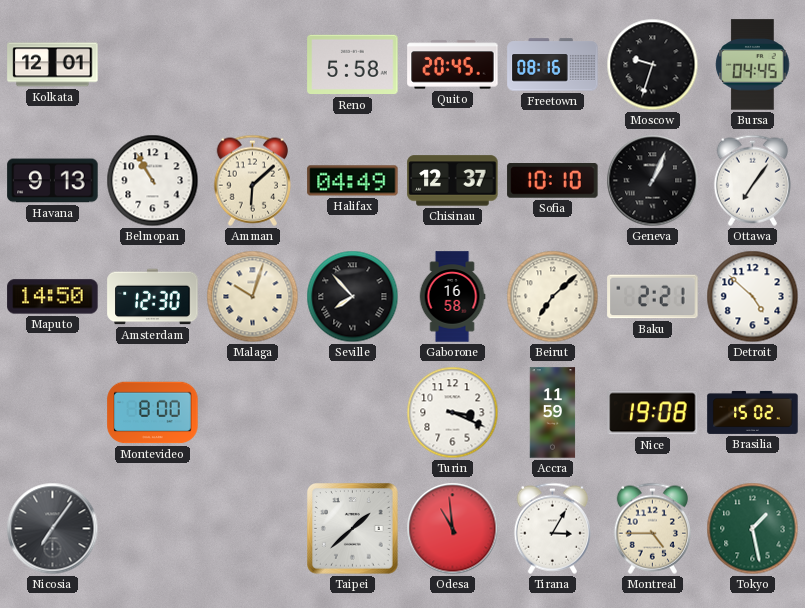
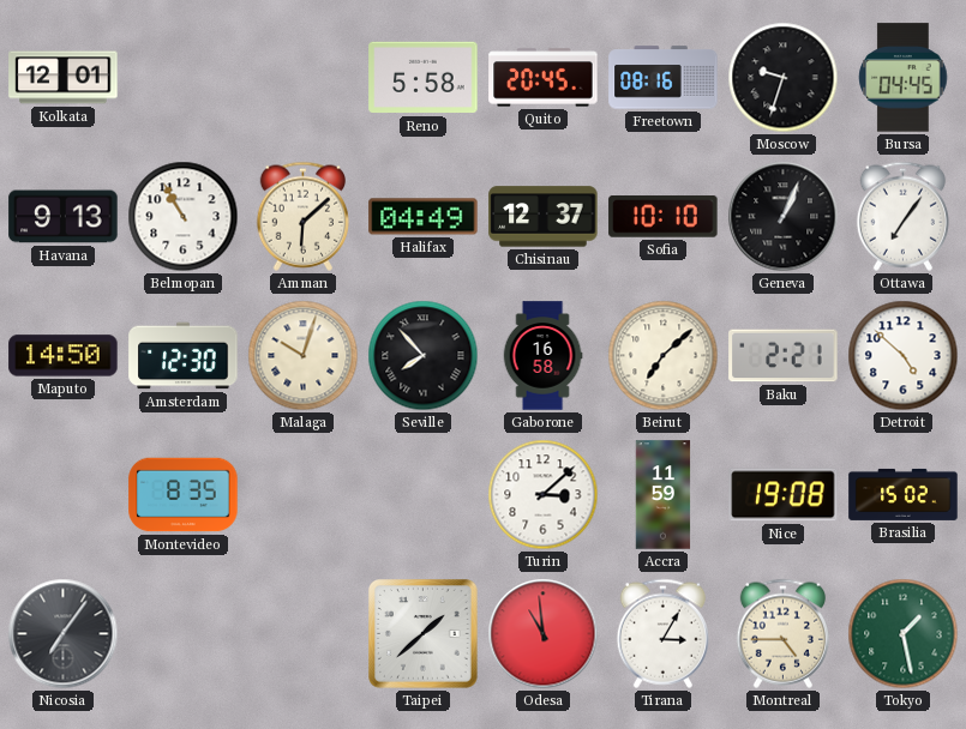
Montevideo: 8:00 -> 8:35
Turin: 3:19 -> 3:08
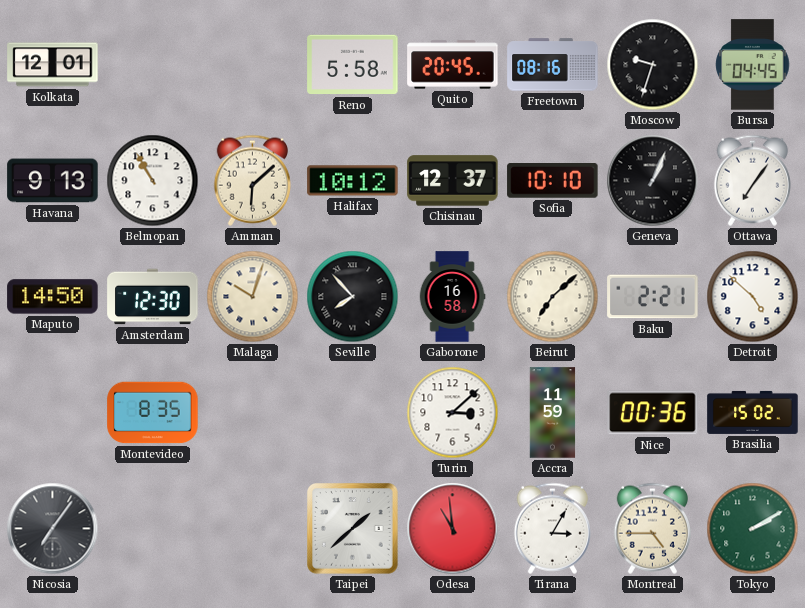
Halifax: 04:49 -> 10:12
Nice: 19:08 -> 00:36
Tokyo: 1:28 -> 2:10
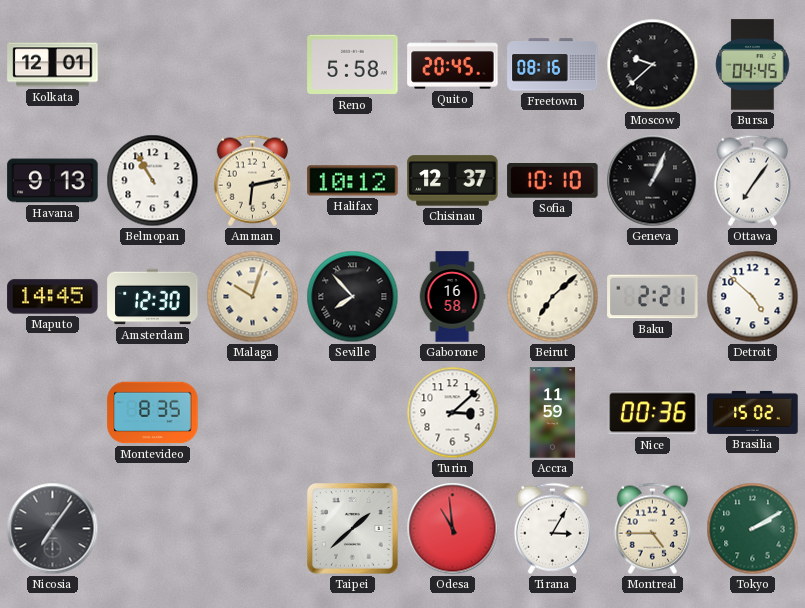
Moscow: 9:33 -> 9:38
Amman: 6:08 -> 6:13
Maputo: 14:50 -> 14:45
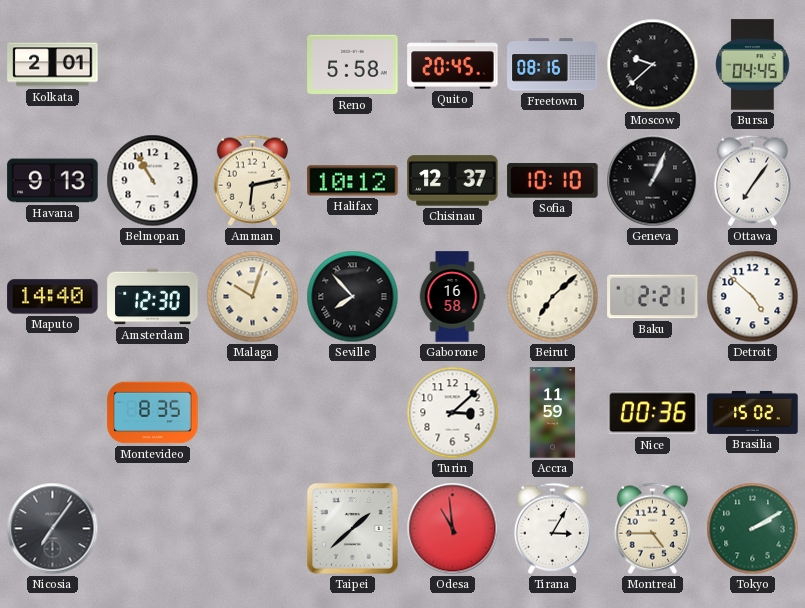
Kolkata: 12:01 -> 2:01
Maputo: 14:45 -> 14:40
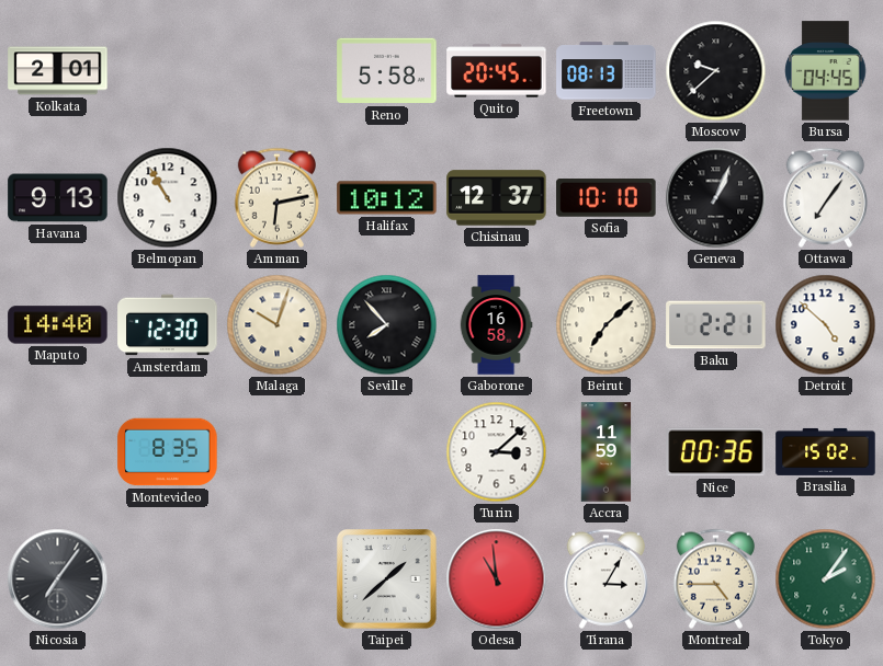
Freetown: 08:16 -> 08:13
Tokyo: 2:10 -> 2:06
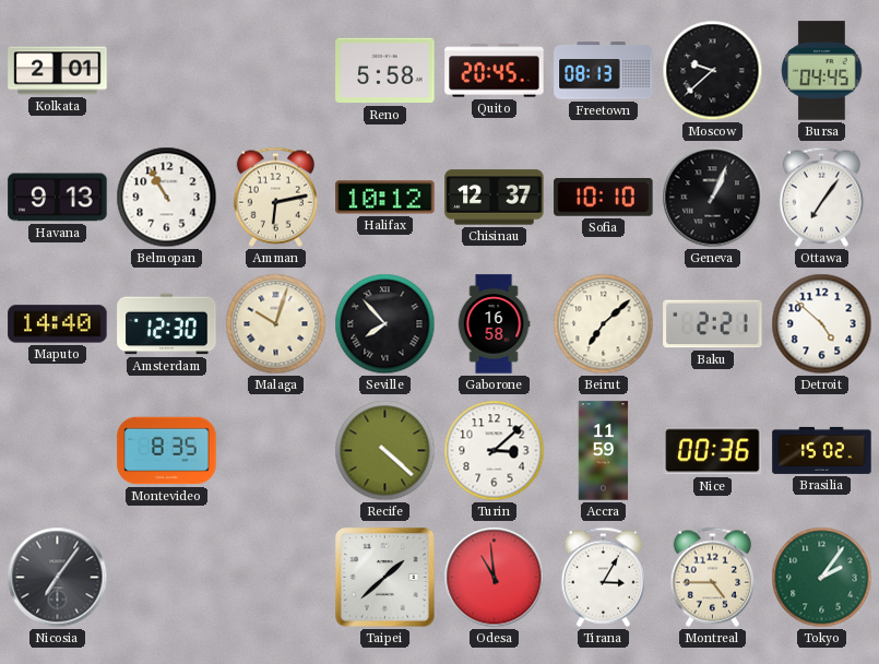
Recife: none -> 4:22
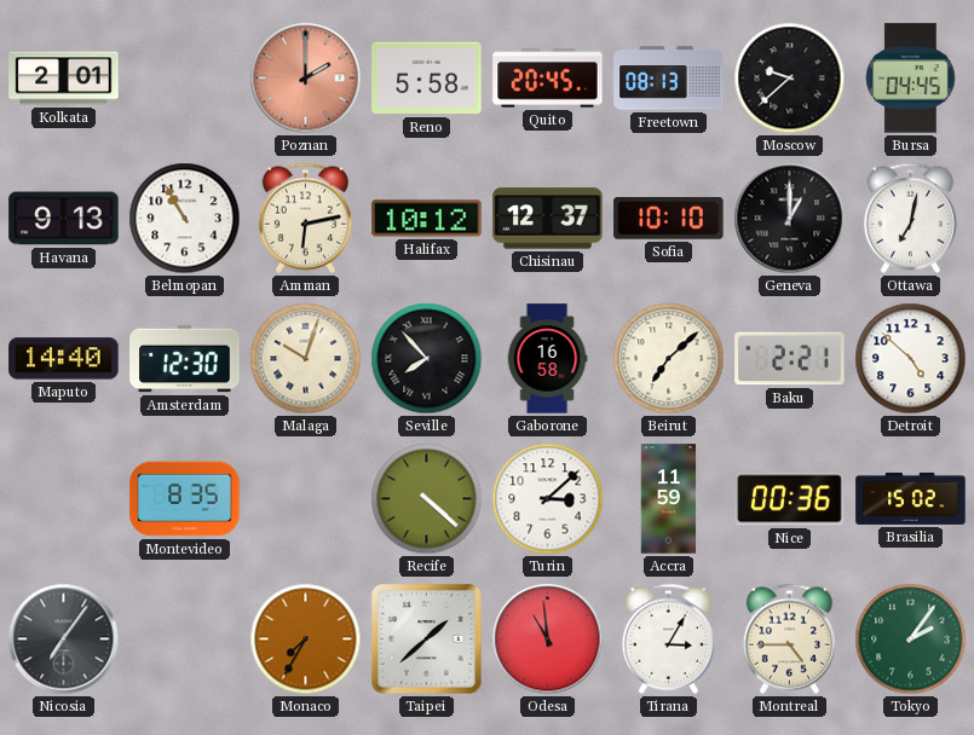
Poznan: none -> 2:00
Geneva: 1:04 -> 1:00
Ottawa: 7:06 -> 7:02
Monaco: none -> 7:35
